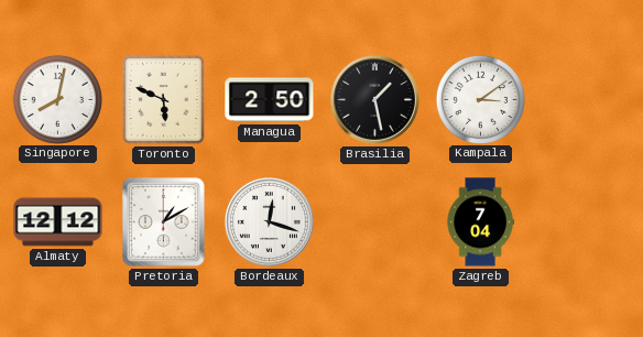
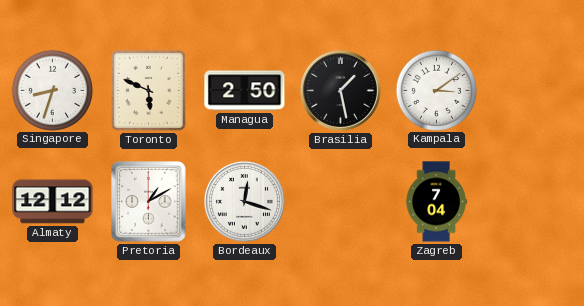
Singapore: 8:02 -> 8:33
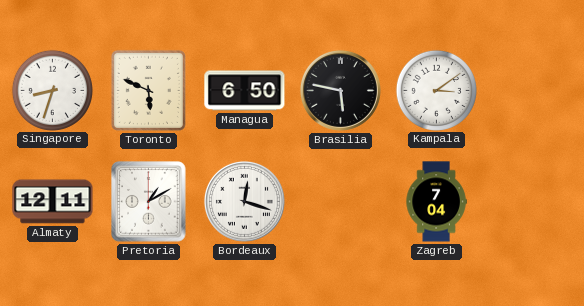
Managua: 2:50 -> 6:50
Brasilia: 1:28 -> 5:47
Almaty: 12:12 -> 12:11
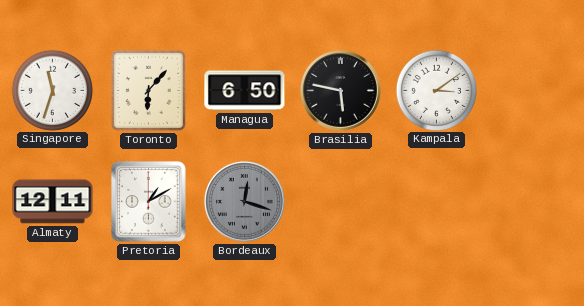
Singapore: 8:33 -> 11:33
Toronto: 5:49 -> 6:07
Bordeaux dial: white -> grey
Zagreb: 7:04 -> none
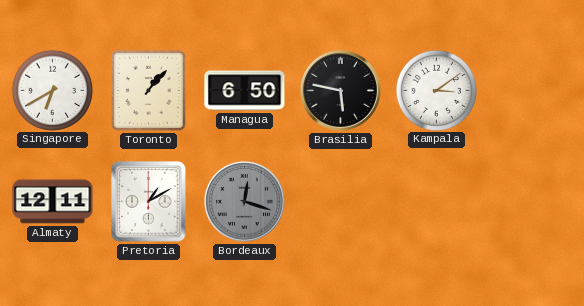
Singapore: 11:33 -> 6:40
Toronto: 6:07 -> 1:07
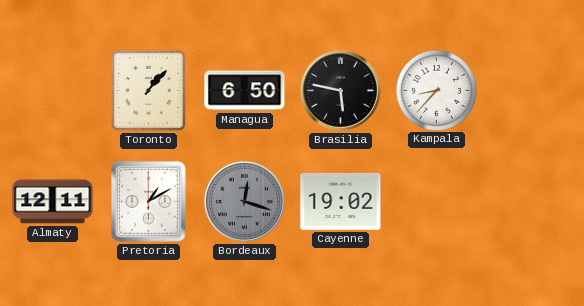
Singapore: 6:40 -> none
Kampala: 3:09 -> 8:37
Cayenne: none -> 19:02
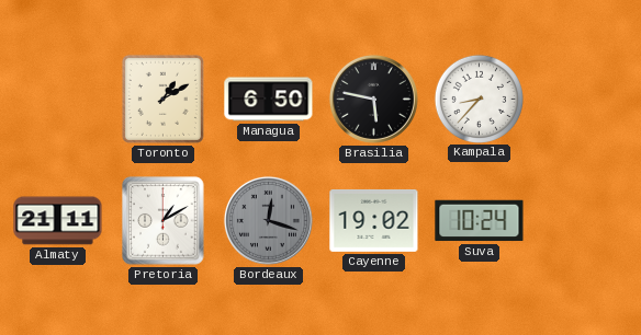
Toronto: 1:07 -> 1:10
Almaty: 12:11 -> 21:11
Suva: none -> 10:24
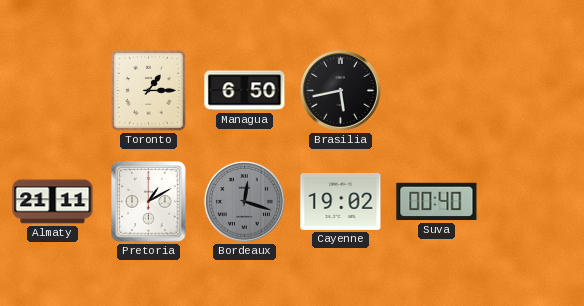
Toronto: 1:10 -> 1:15
Brasilia: 5:47 -> 5:43
Kampala: 8:37 -> none
Suva: 10:24 -> 00:40
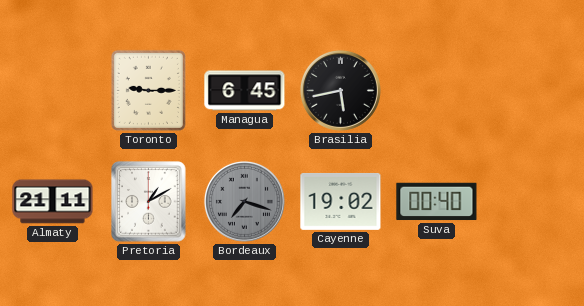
Toronto: 1:15 -> 9:15
Managua: 6:50 -> 6:45
Bordeaux: 12:18 -> 7:18
